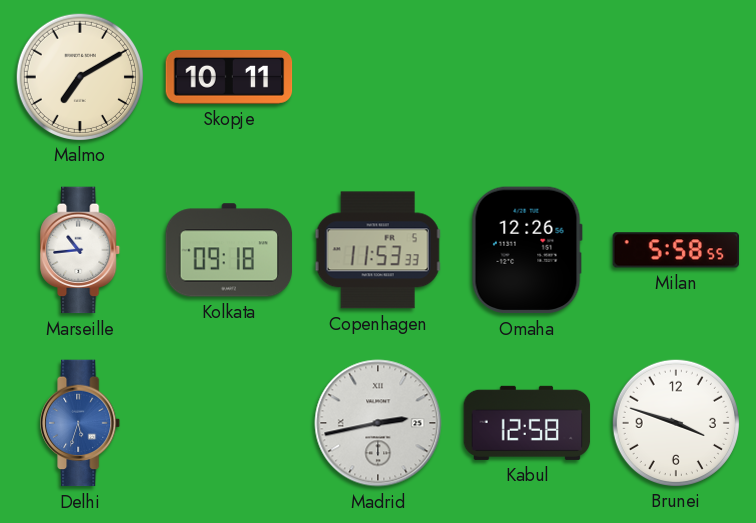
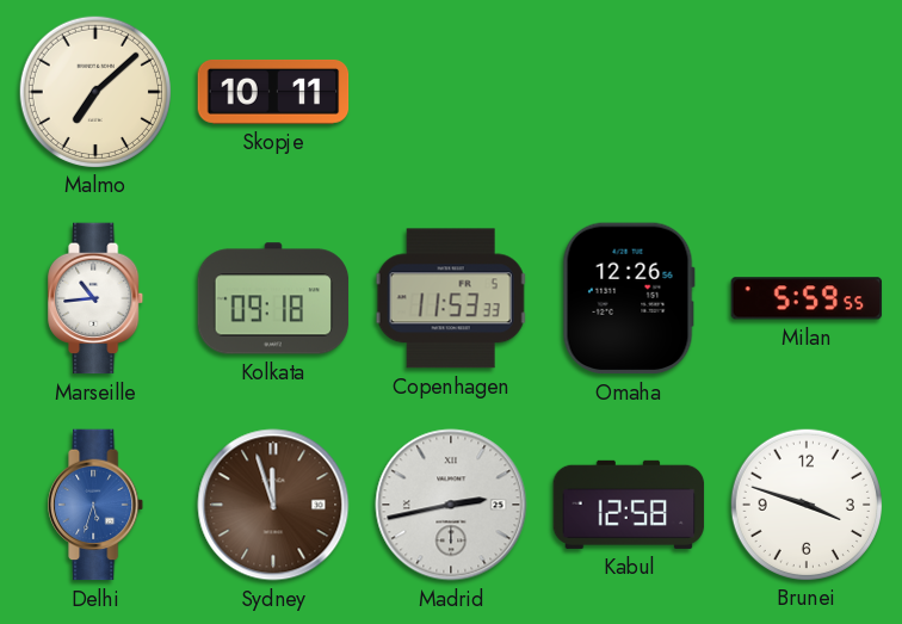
Malmo: 7:10 -> 7:08
Milan: 5:58 -> 5:59
Sydney: none -> 11:57
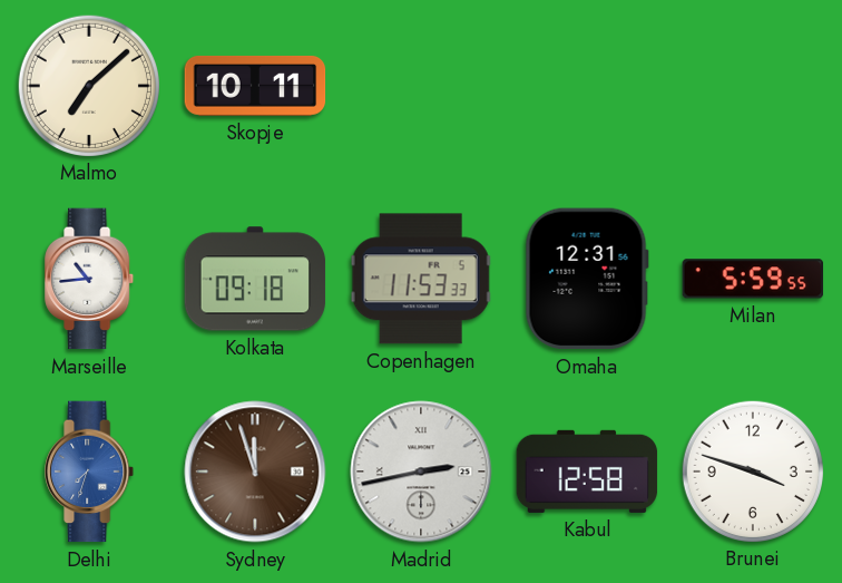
Omaha: 12:26 -> 12:31
Delhi: 5:33 -> 7:33
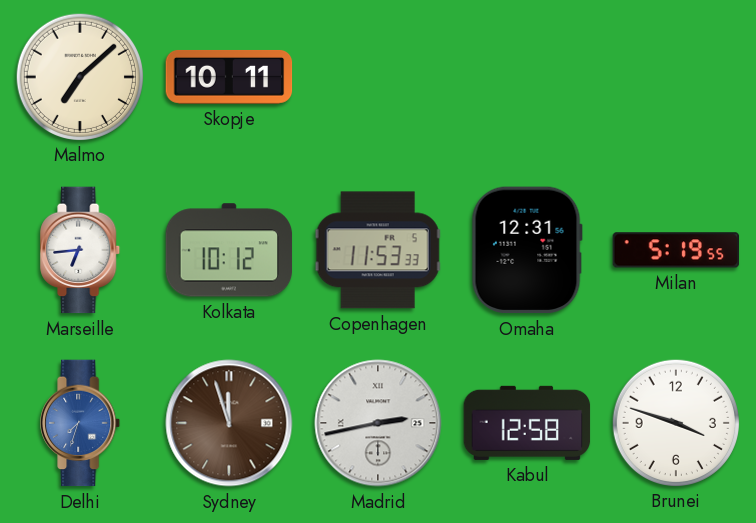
Marseille: 10:44 -> 6:44
Kolkata: 09:18 -> 10:12
Milan: 5:59 -> 5:19
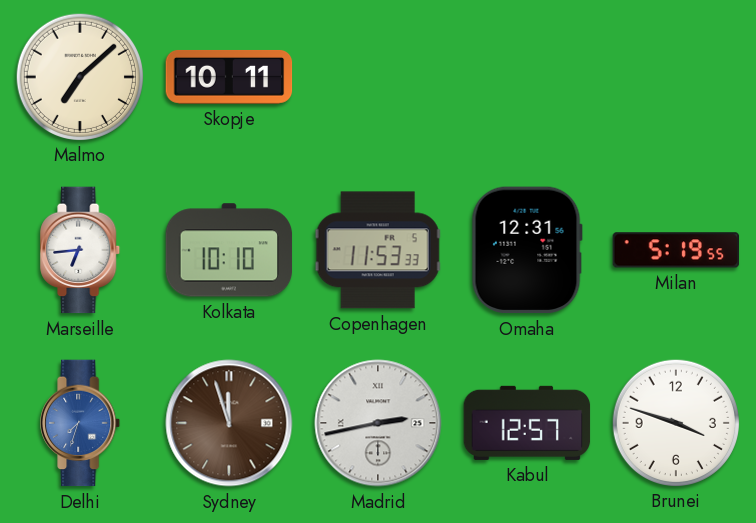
Kolkata: 10:12 -> 10:10
Kabul: 12:58 -> 12:57
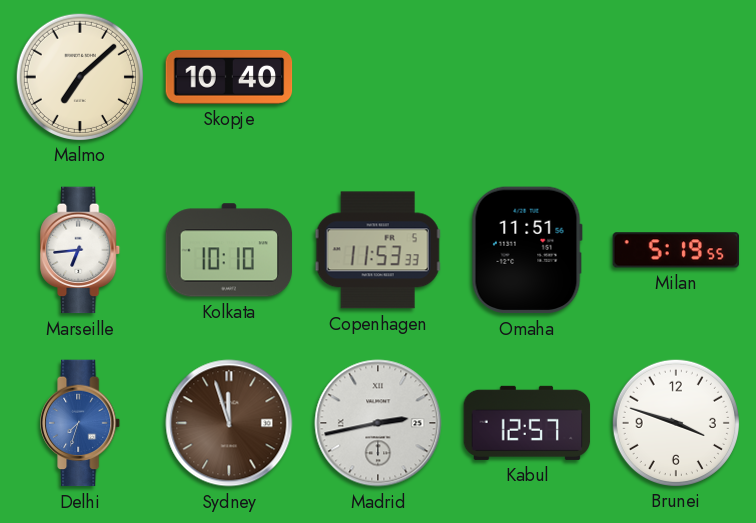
Skopje: 10:11 -> 10:40
Omaha: 12:31 -> 11:51
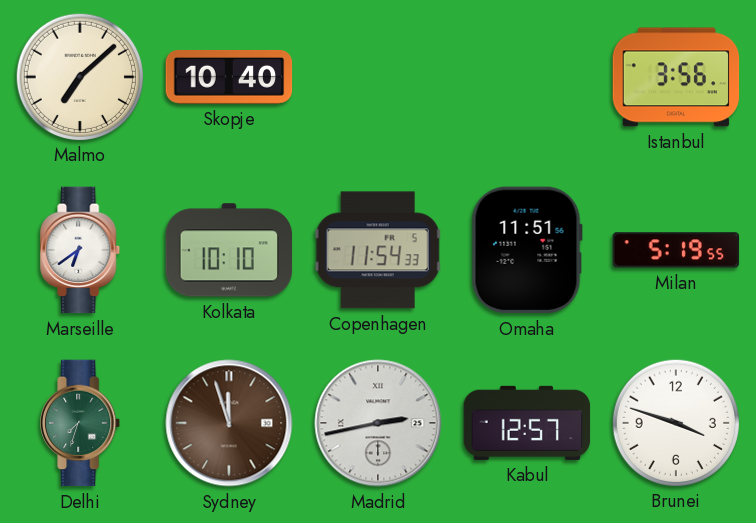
Istanbul: none -> 3:56
Marseille: 6:44 -> 6:39
Copenhagen: 11:53 -> 11:54
Delhi dial: blue -> green
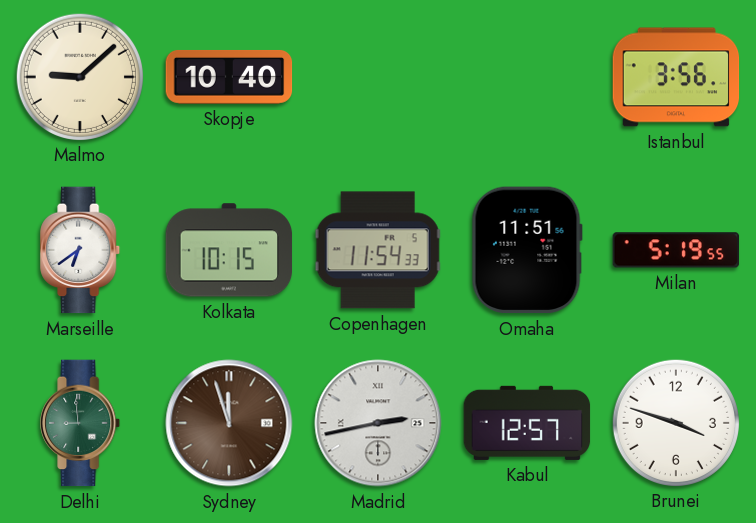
Malmo: 7:08 -> 9:08
Kolkata: 10:10 -> 10:15
Delhi: 7:33 -> 8:59
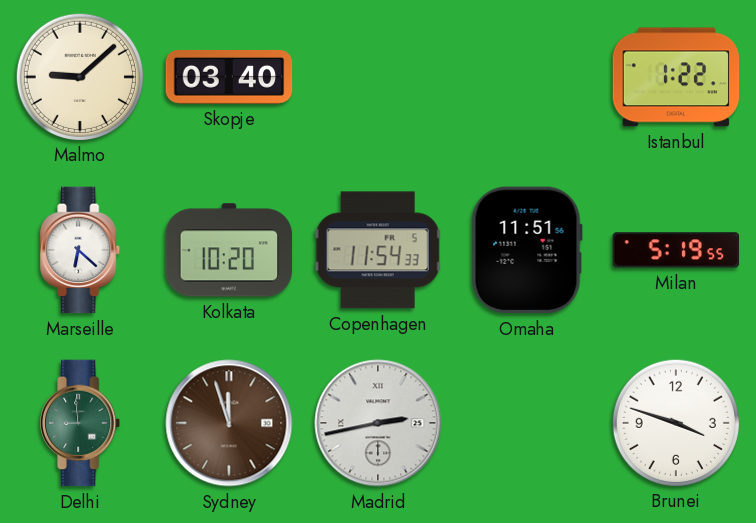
Skopje: 10:40 -> 03:40
Istanbul: 3:56 -> 1:22
Marseille: 6:39 -> 6:22
Kolkata: 10:15 -> 10:20
Kabul: 12:57 -> none
